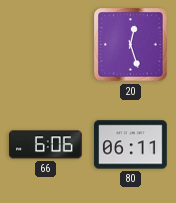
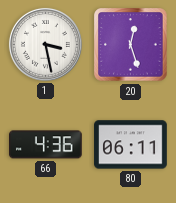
1: none -> 3:28
66: 6:06 -> 4:36
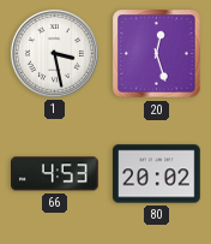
66: 4:36 -> 4:53
80: 06:11 -> 20:02
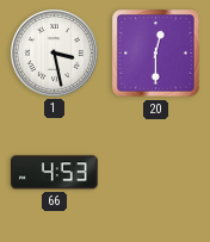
20: 12:27 -> 12:30
80: 20:02 -> none
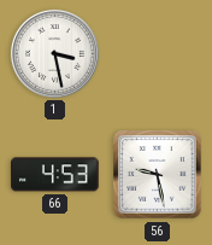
20: 12:30 -> none
56: none -> 9:28
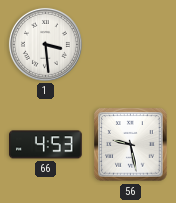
1: 3:28 -> 3:29
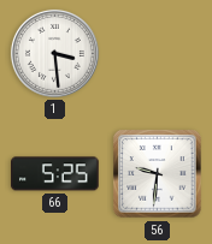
66: 4:53 -> 5:25
56: 9:28 -> 9:31
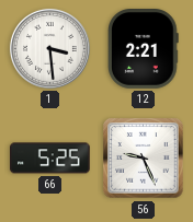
12: none -> 2:21
56: 9:31 -> 9:26
